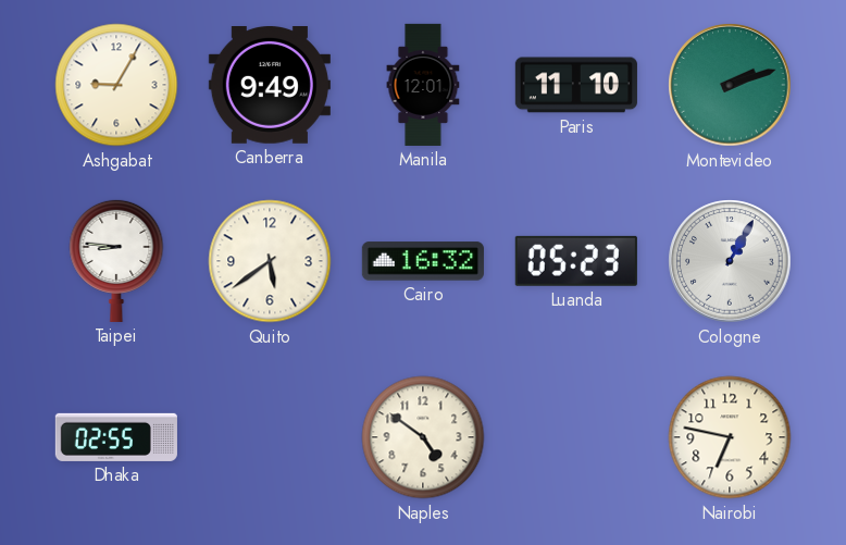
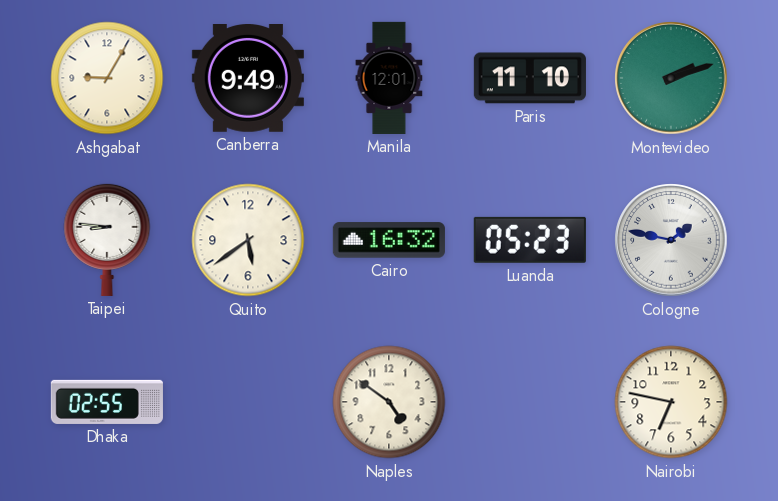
Cologne: 1:05 -> 1:47
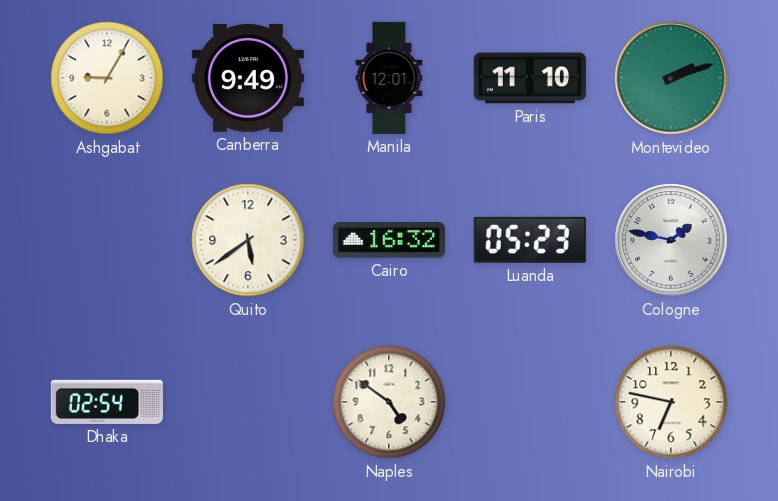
Taipei: 8:46 -> none
Dhaka: 02:55 -> 02:54
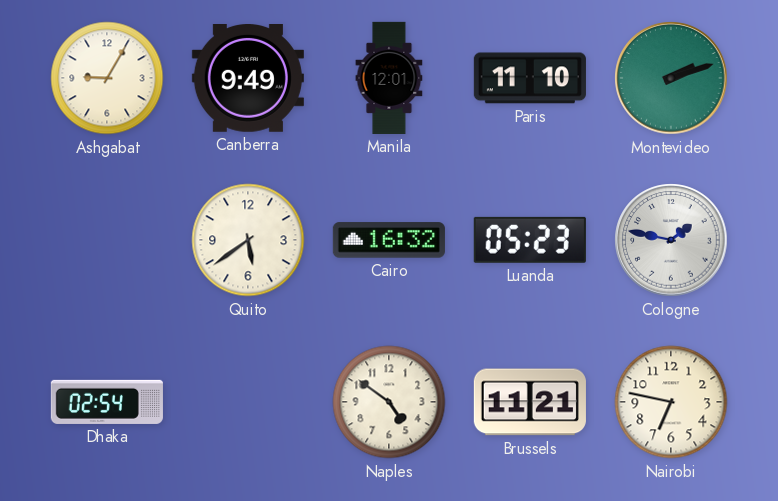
Brussels: none -> 11:21
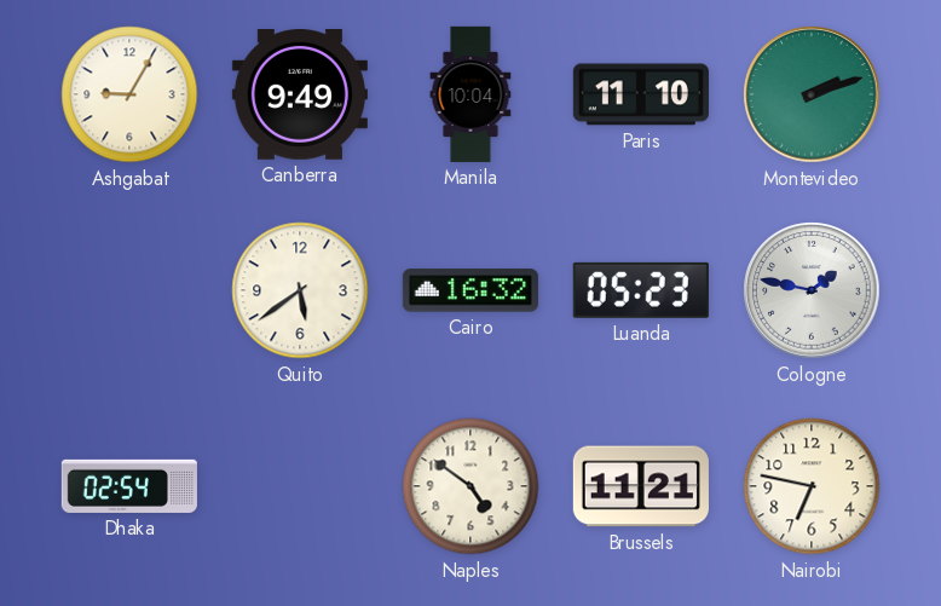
Manila: 12:01 -> 10:04
